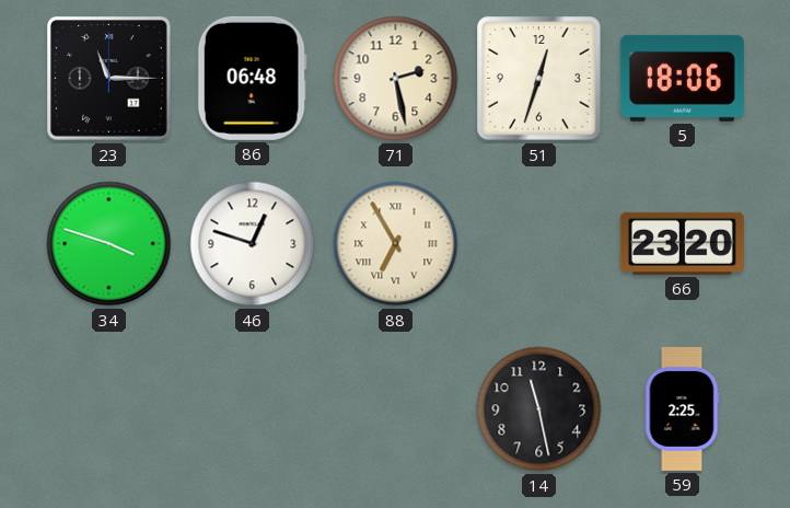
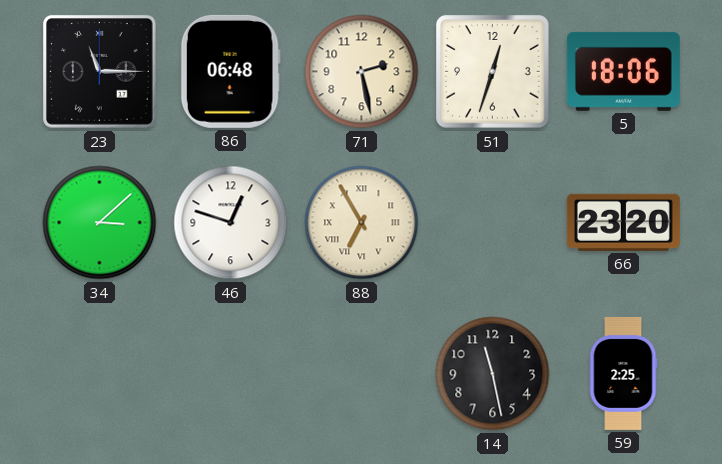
34: 3:48 -> 3:08
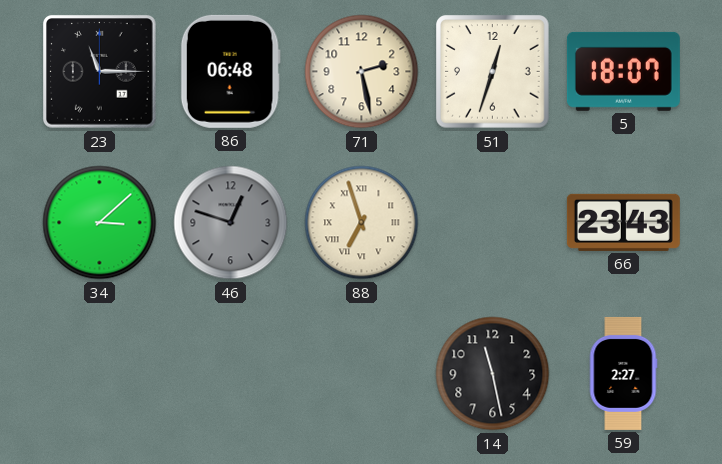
5: 18:06 -> 18:07
46 dial: white -> grey
88: 6:55 -> 6:57
66: 23:20 -> 23:43
59: 2:25 -> 2:27
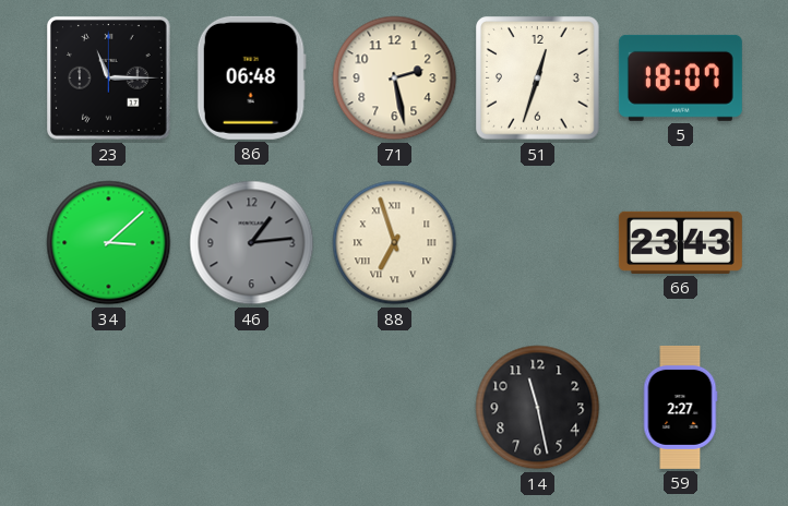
46: 12:48 -> 1:14
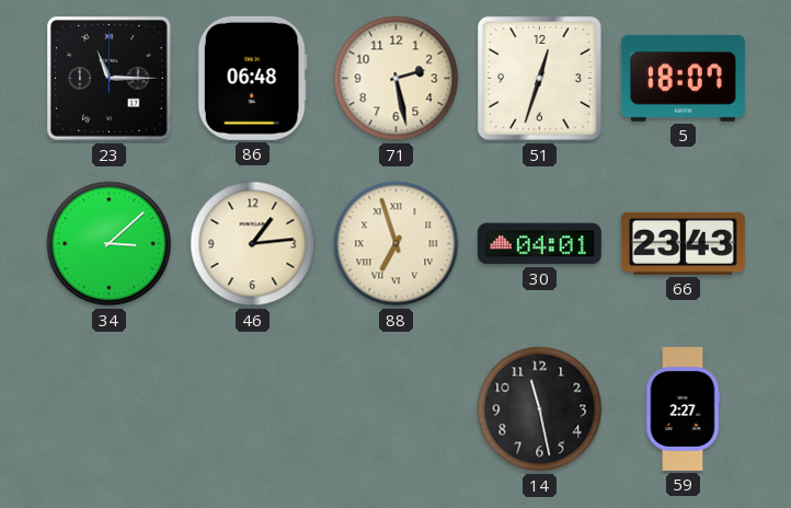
46 dial: grey -> cream
30: none -> 04:01
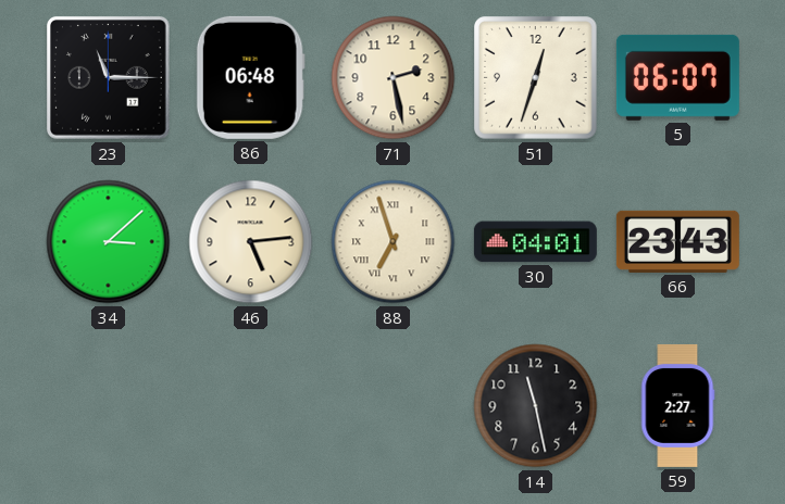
5: 18:07 -> 06:07
46: 1:14 -> 5:14
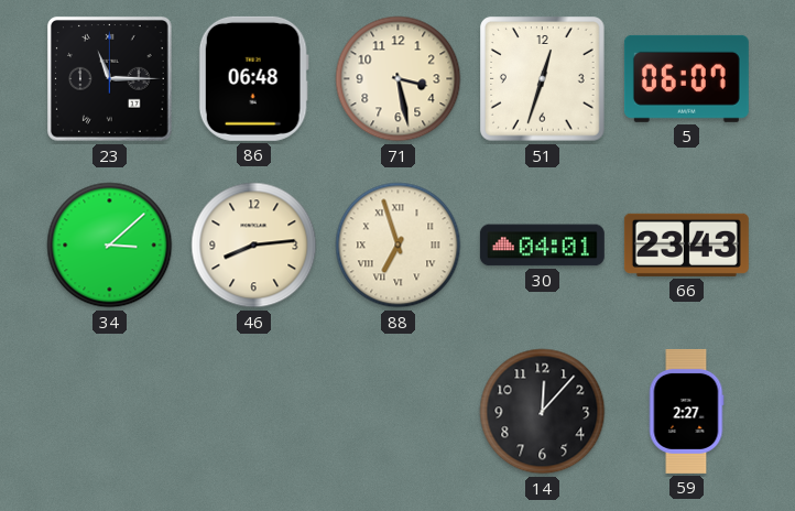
71: 2:28 -> 3:28
46: 5:14 -> 8:14
14: 11:28 -> 12:07
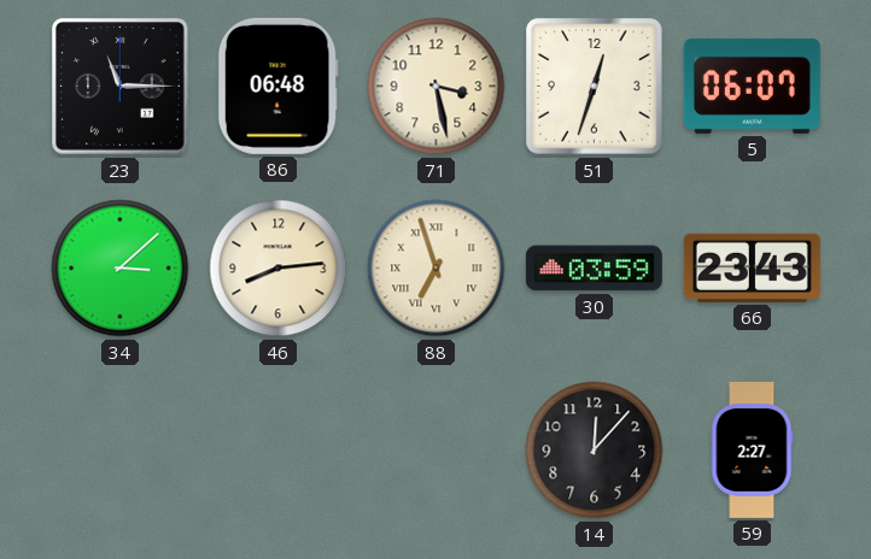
30: 04:01 -> 03:59
